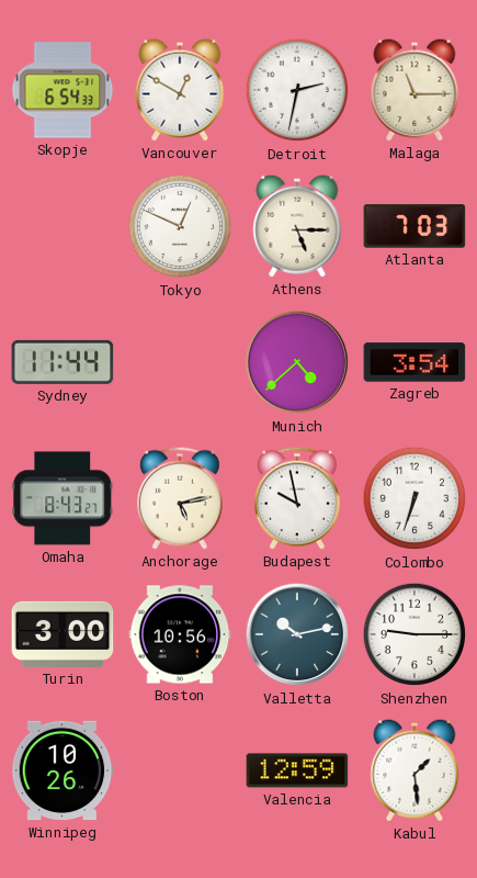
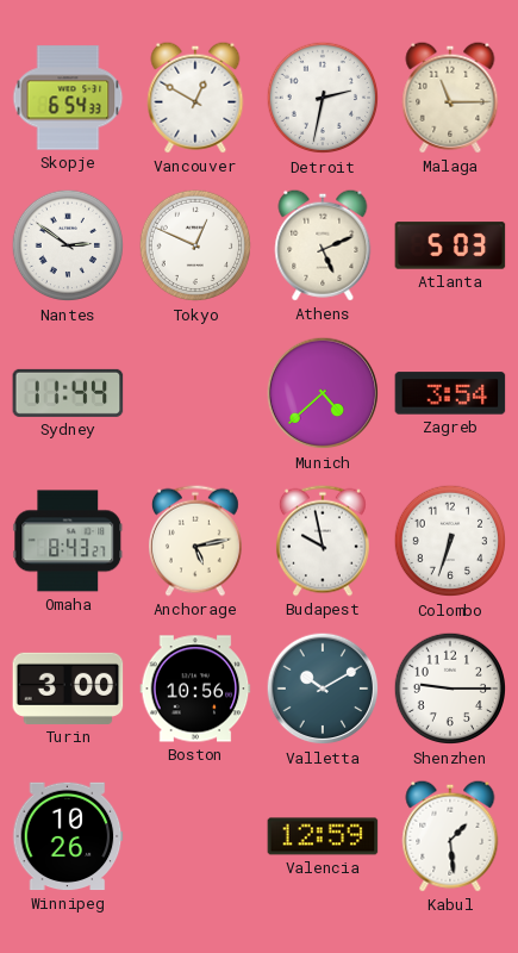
Nantes: none -> 2:51
Athens: 5:15 -> 5:11
Atlanta: 7:03 -> 5:03
Valletta: 10:13 -> 10:10
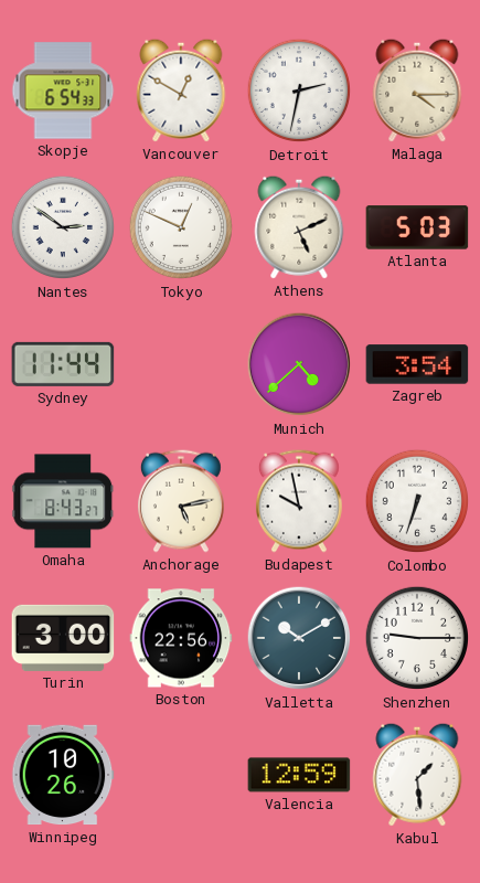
Malaga: 11:15 -> 4:15
Boston: 10:56 -> 22:56
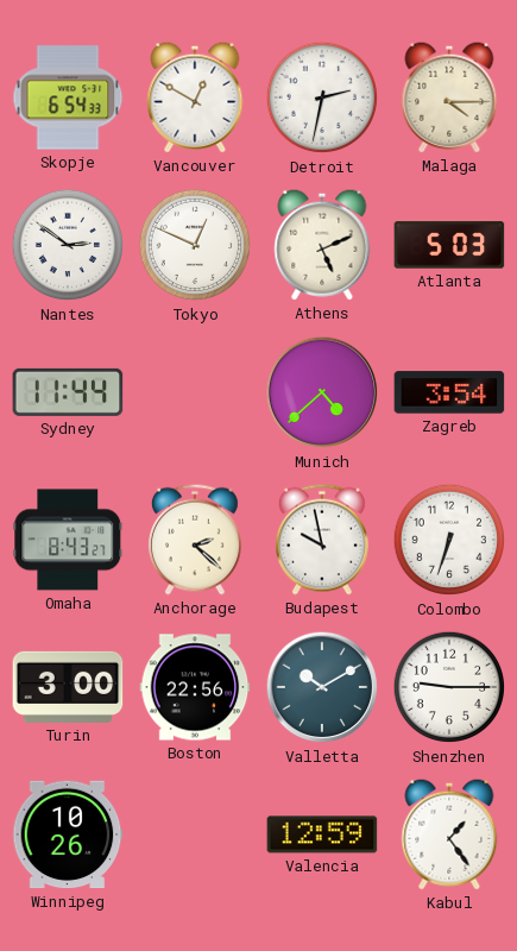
Anchorage: 5:13 -> 2:22
Kabul: 1:29 -> 1:24
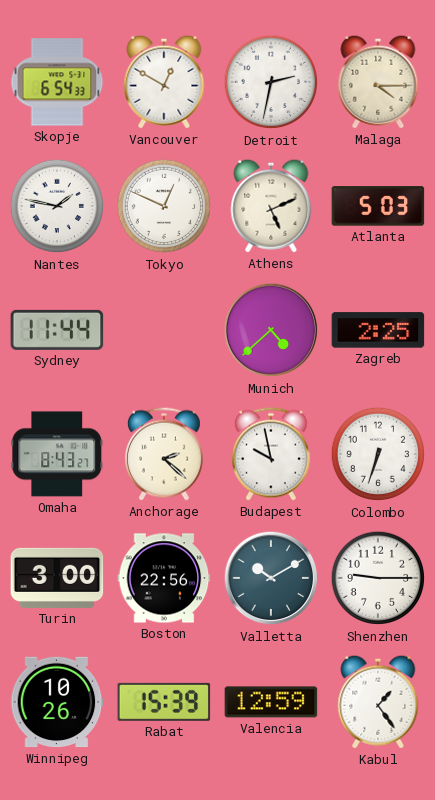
Nantes: 2:51 -> 1:47
Zagreb: 3:54 -> 2:25
Rabat: none -> 15:39
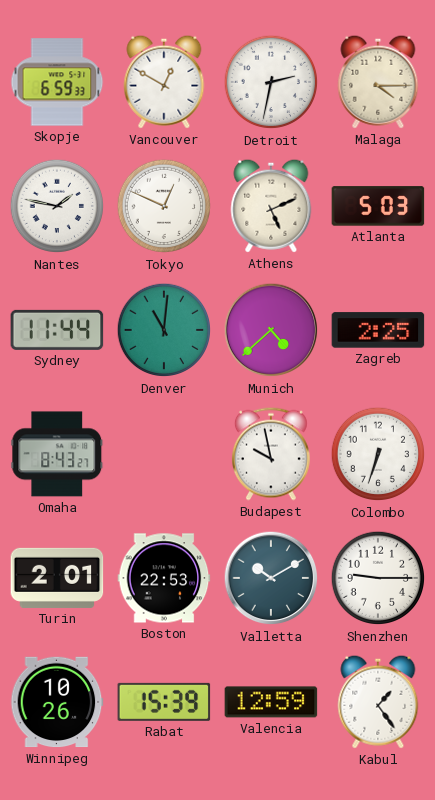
Skopje: 6:54 -> 6:59
Denver: none -> 11:01
Anchorage: 2:22 -> none
Turin: 3:00 -> 2:01
Boston: 22:56 -> 22:53
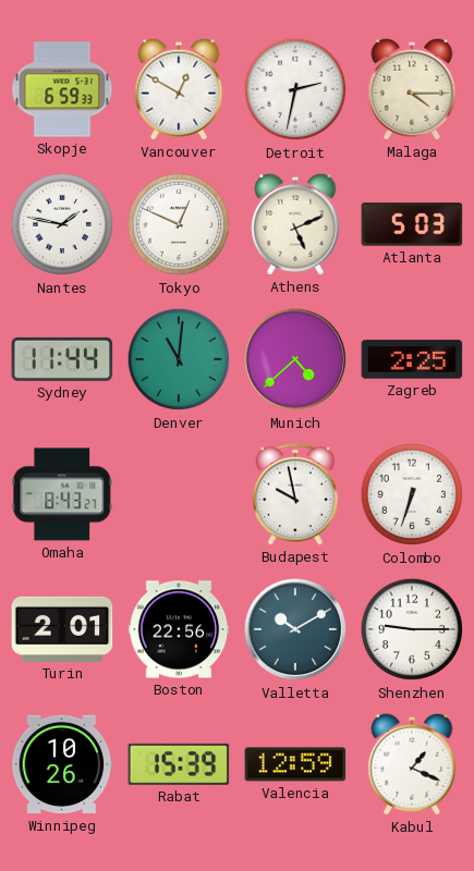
Boston: 22:53 -> 22:56
Kabul: 1:24 -> 1:19
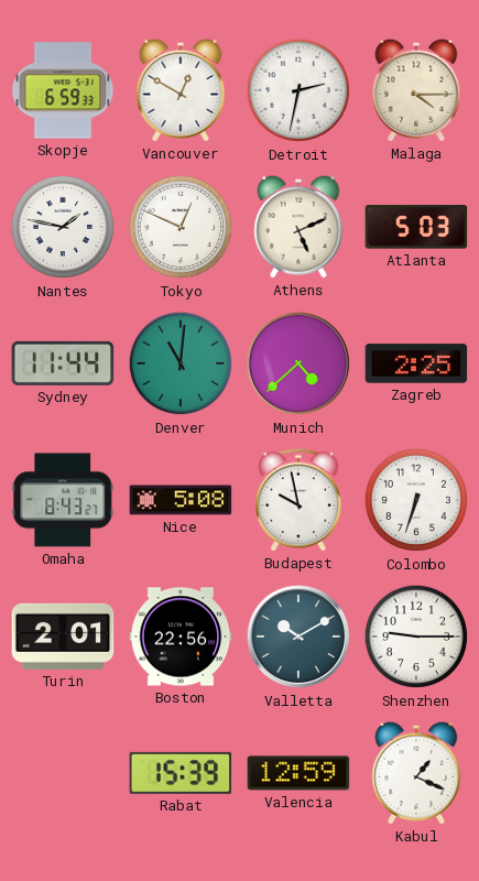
Nice: none -> 5:08
Winnipeg: 10:26 -> none
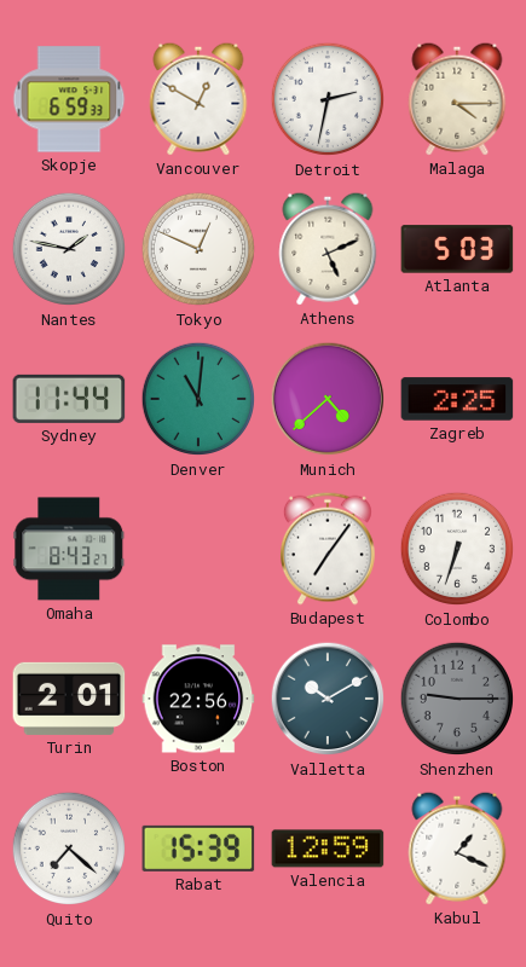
Nice: 5:08 -> none
Budapest: 9:58 -> 7:06
Shenzhen dial: white -> grey
Quito: none -> 7:22
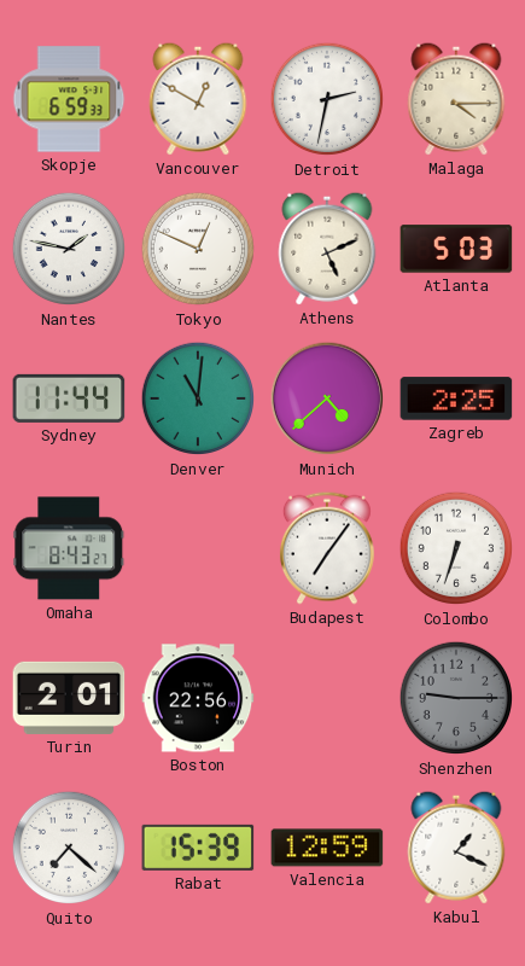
Valletta: 10:10 -> none
